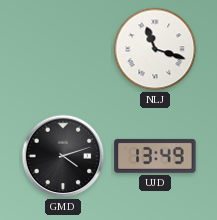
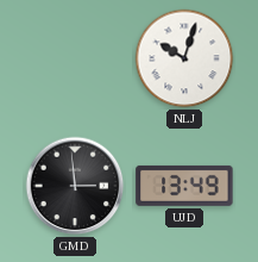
NLJ: 11:18 -> 10:03
GMD: 4:12 -> 2:59
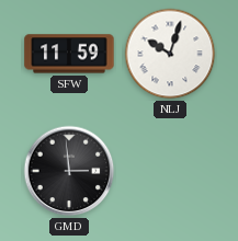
SFW: none -> 11:59
UJD: 13:49 -> none
